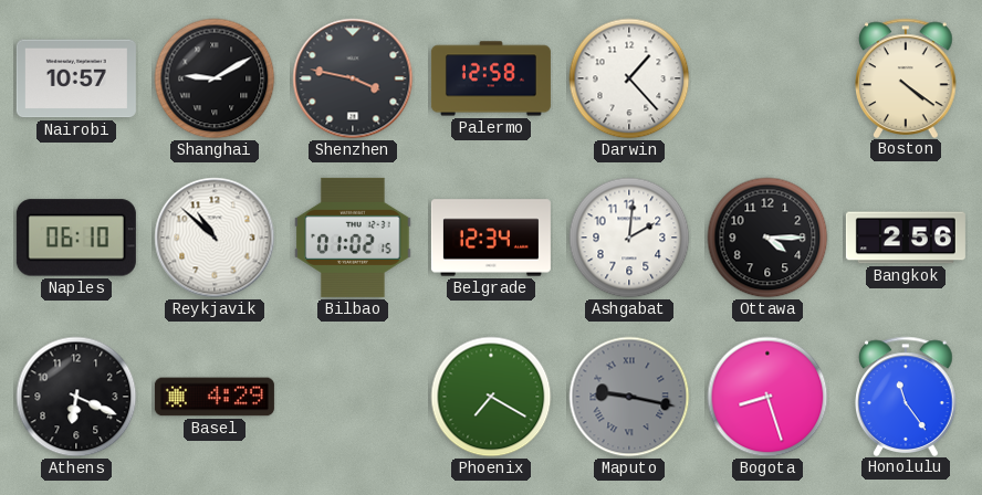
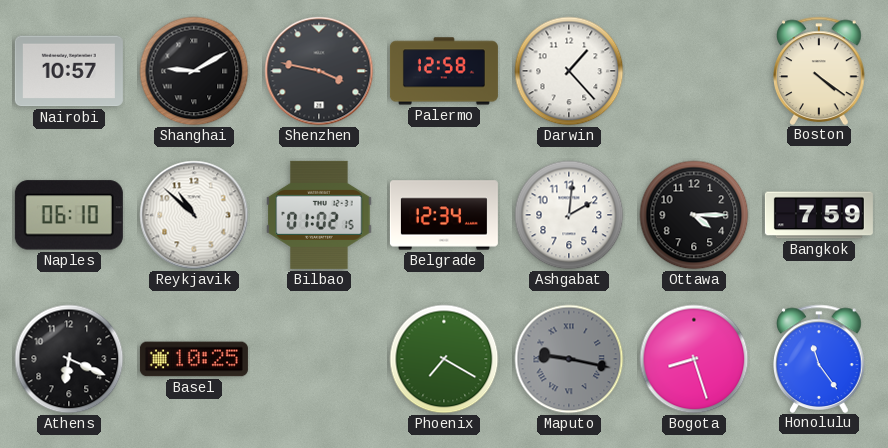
Bangkok: 2:56 -> 7:59
Basel: 4:29 -> 10:25
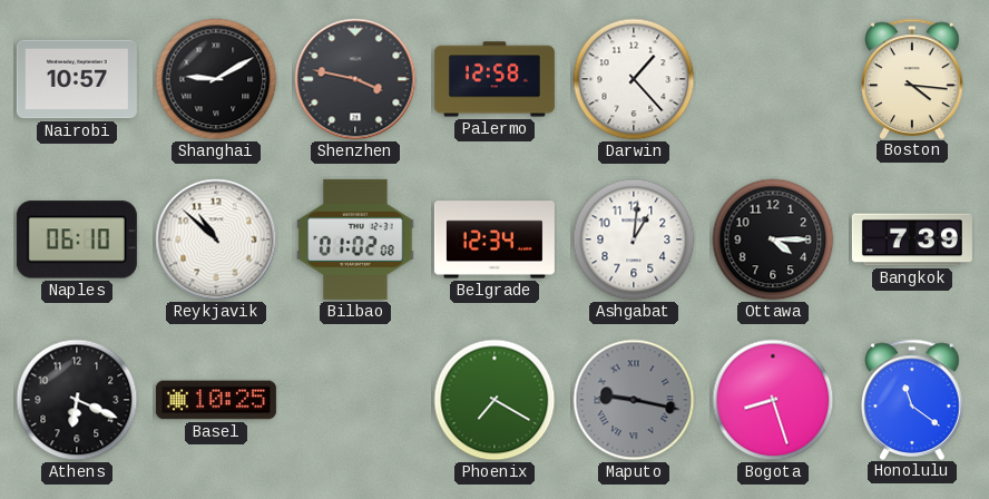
Boston: 4:21 -> 4:16
Bilbao: 01:02:15 -> 01:02:08
Ashgabat: 2:01 -> 1:01
Bangkok: 7:59 -> 7:39
Honolulu: 11:24 -> 11:21
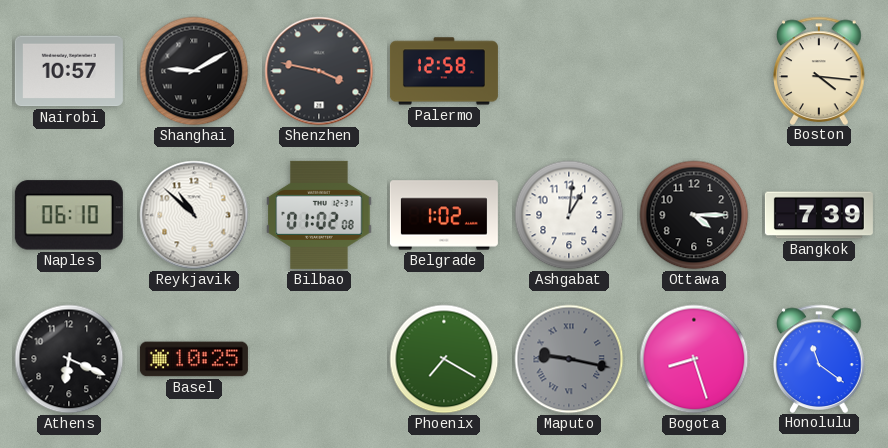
Darwin: 1:23 -> none
Belgrade: 12:34 -> 1:02
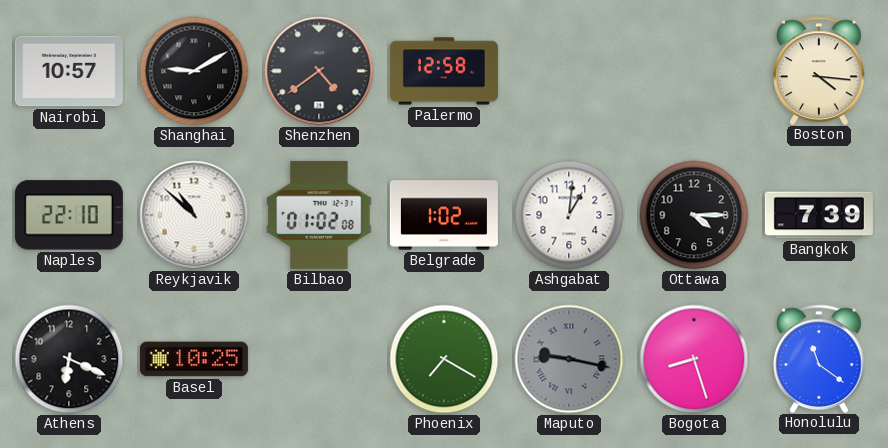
Shenzhen: 3:47 -> 4:39
Naples: 06:10 -> 22:10
